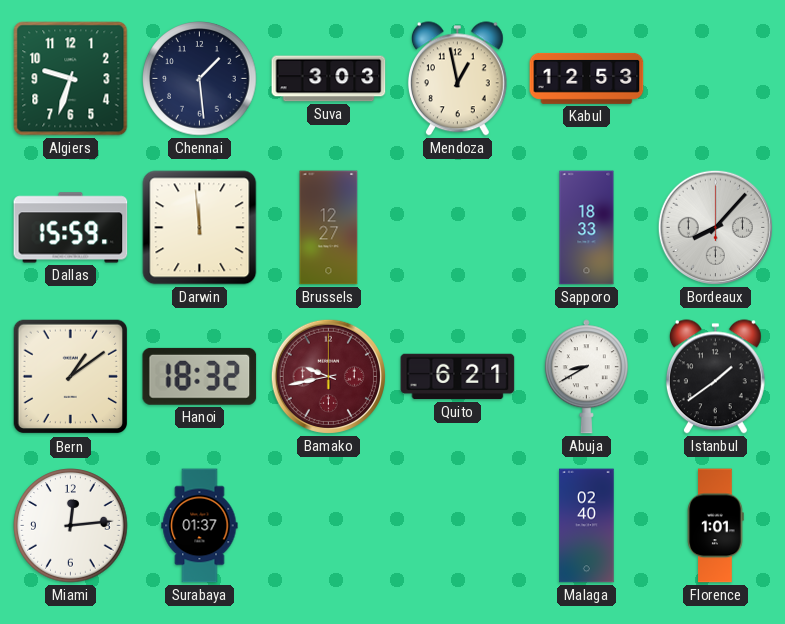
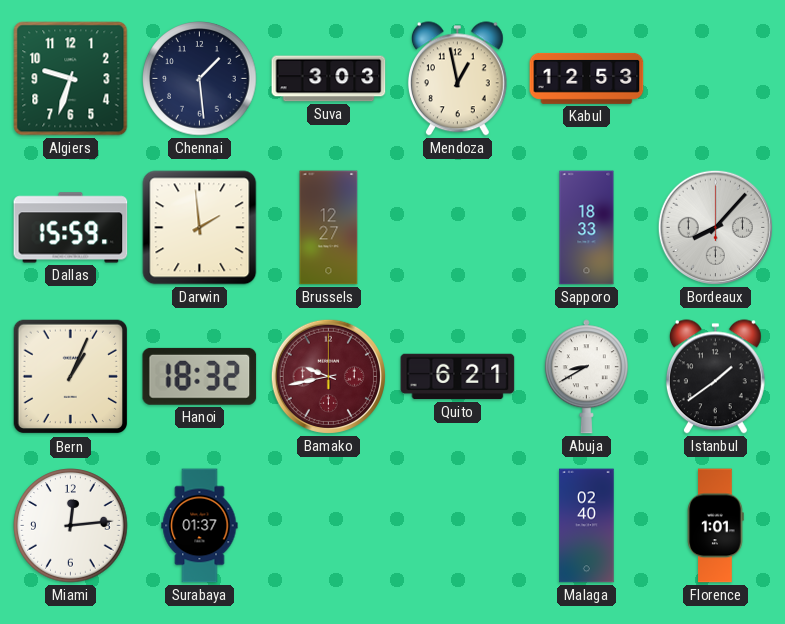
Darwin: 11:59 -> 1:59
Bern: 1:09 -> 1:04
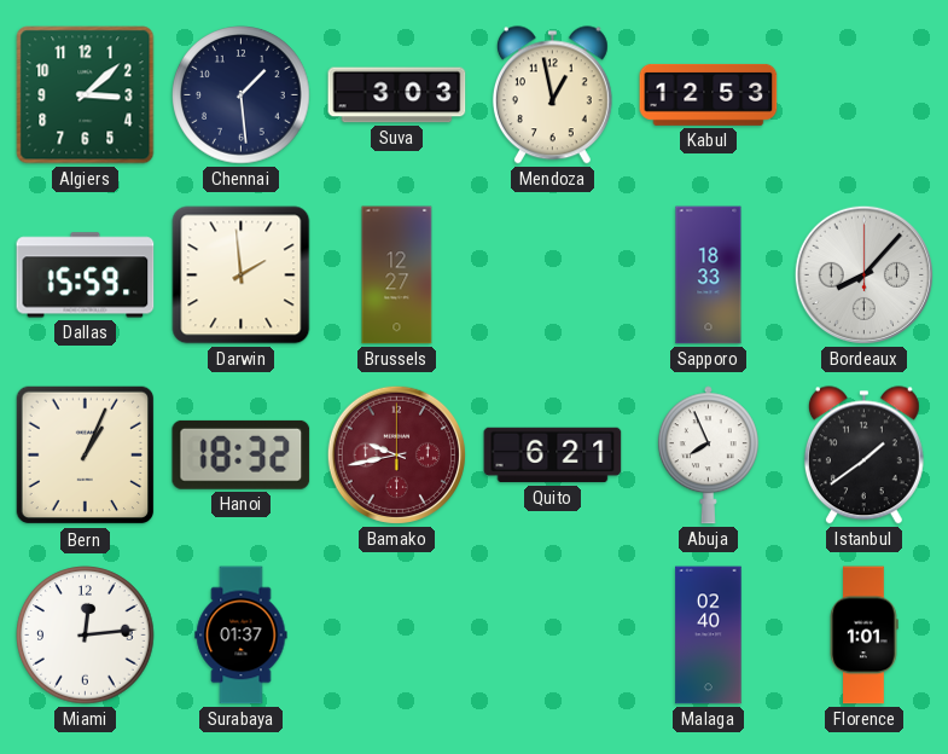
Algiers: 9:33 -> 3:08
Abuja: 8:40 -> 7:56
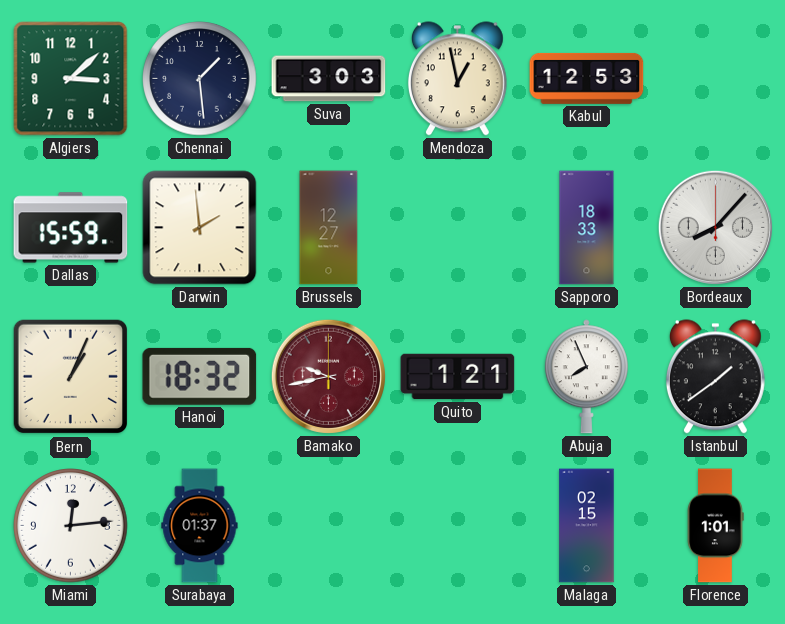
Quito: 6:21 -> 1:21
Malaga: 02:40 -> 02:15
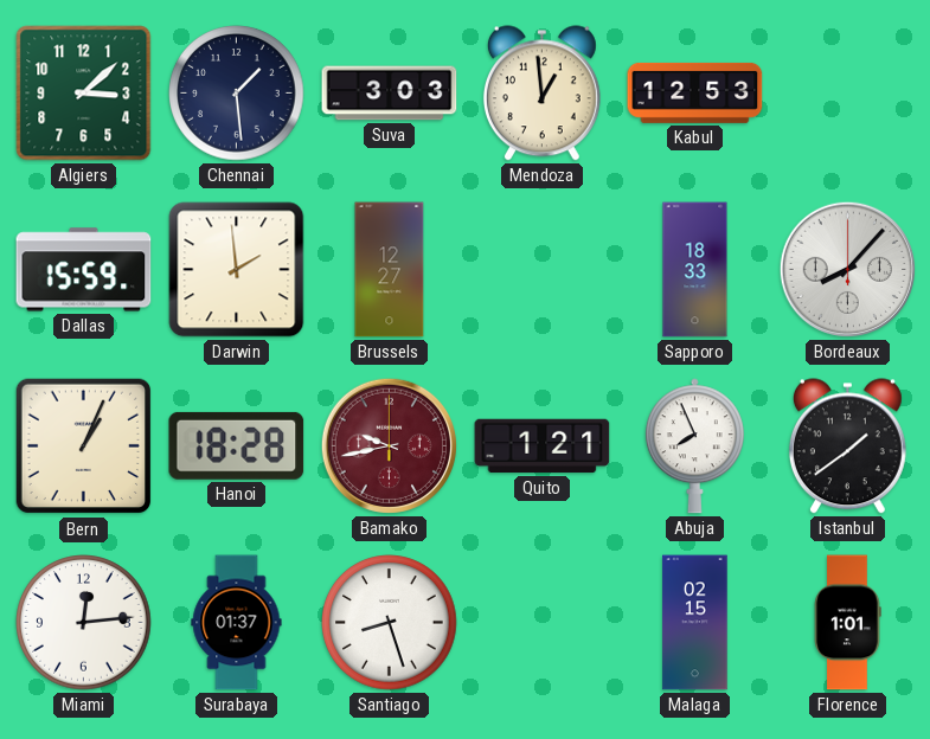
Mendoza: 12:58 -> 12:59
Hanoi: 18:32 -> 18:28
Santiago: none -> 8:27
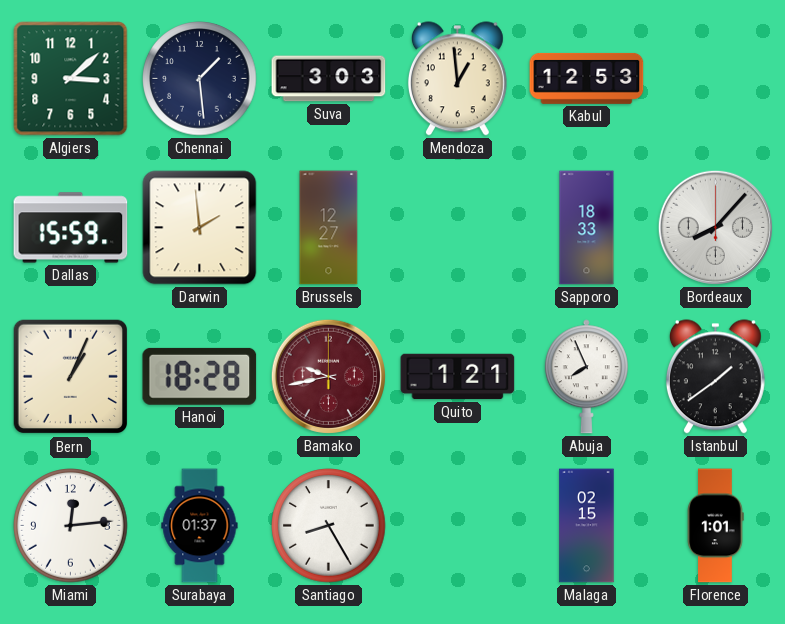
Santiago: 8:27 -> 8:25
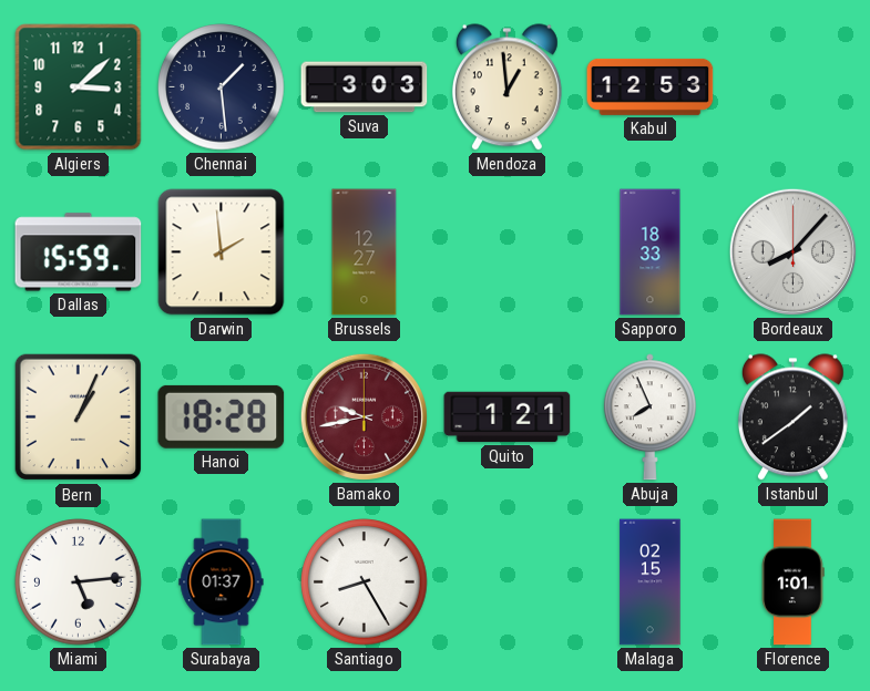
Miami: 12:14 -> 5:14
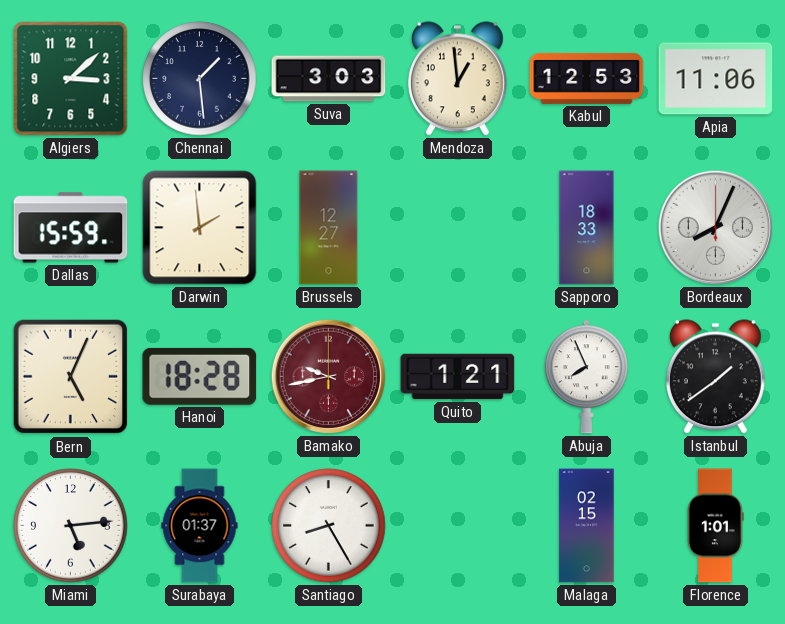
Apia: none -> 11:06
Bordeaux: 8:07 -> 8:04
Bern: 1:04 -> 5:04
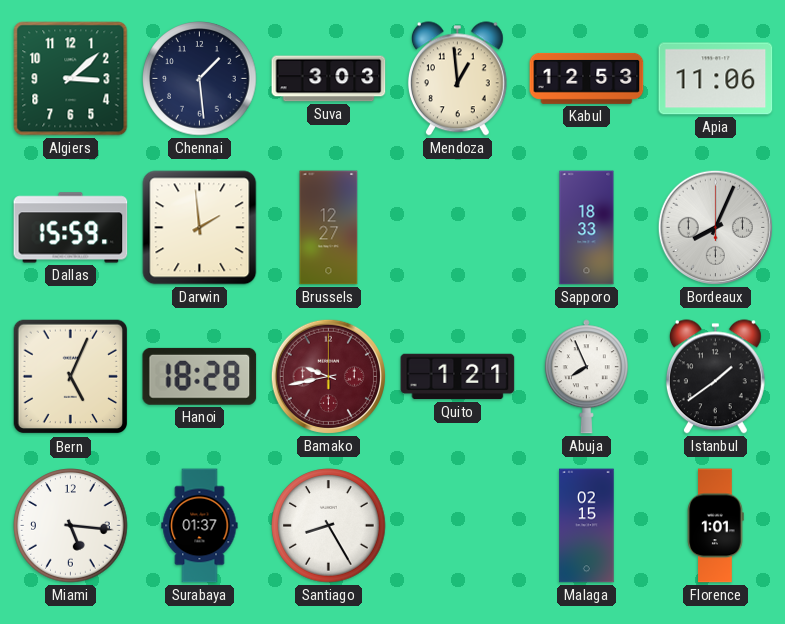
Miami: 5:14 -> 5:16
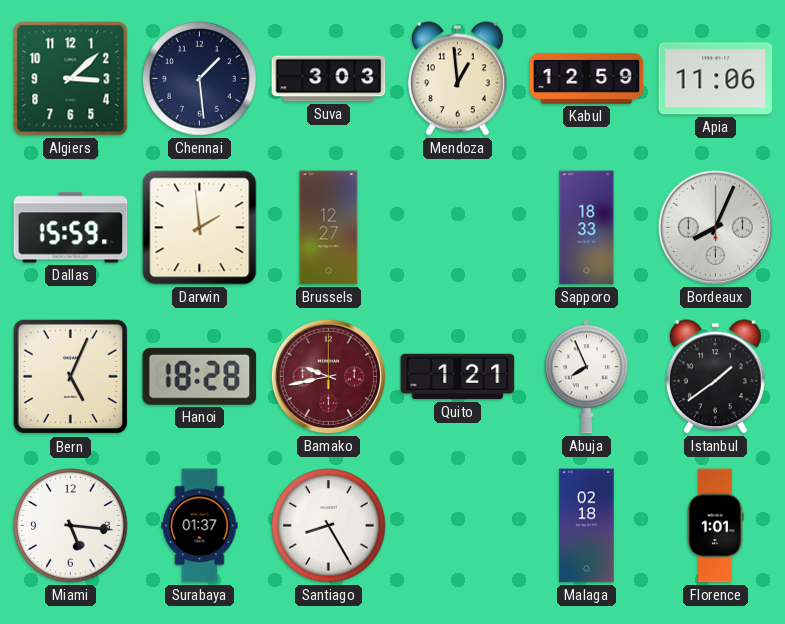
Kabul: 12:53 -> 12:59
Malaga: 02:15 -> 02:18
